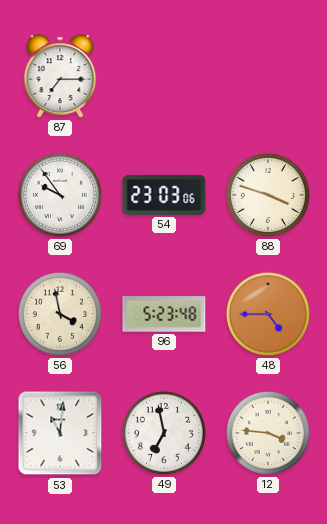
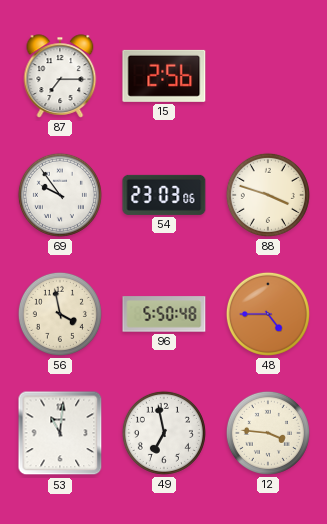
15: none -> 2:56
96: 5:23 -> 5:50
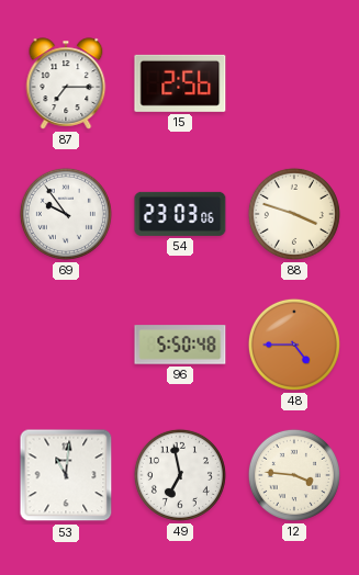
56: 3:58 -> none
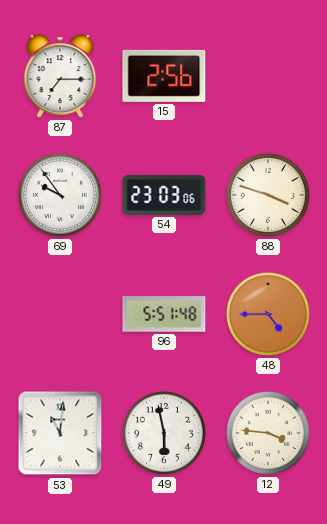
96: 5:50 -> 5:51
49: 6:58 -> 5:58
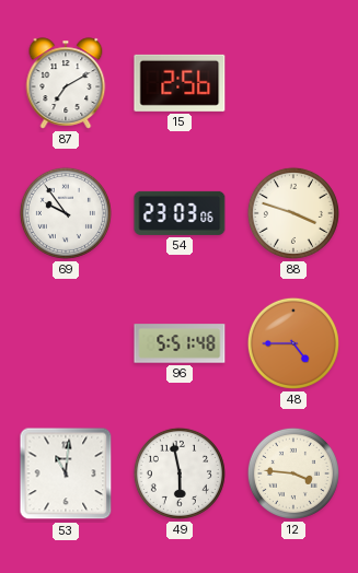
87: 7:15 -> 7:10
